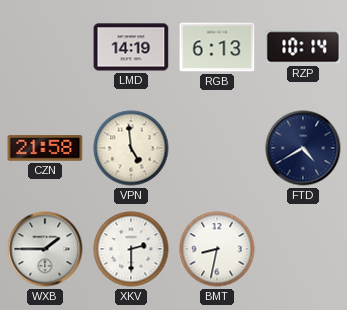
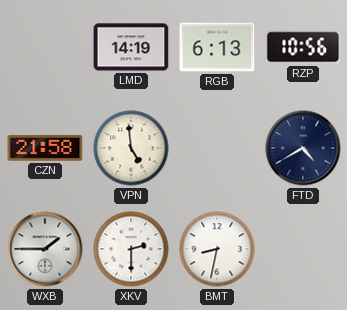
RZP: 10:14 -> 10:56
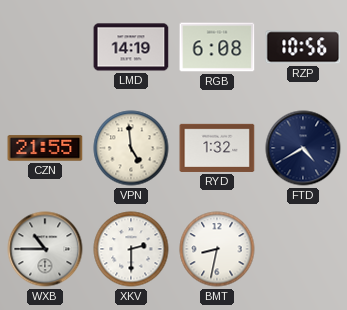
RGB: 6:13 -> 6:08
CZN: 21:58 -> 21:55
RYD: none -> 1:32
WXB: 1:45 -> 10:45
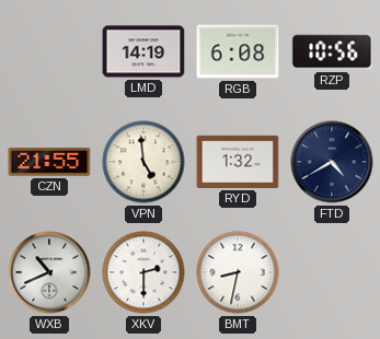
WXB: 10:45 -> 10:41
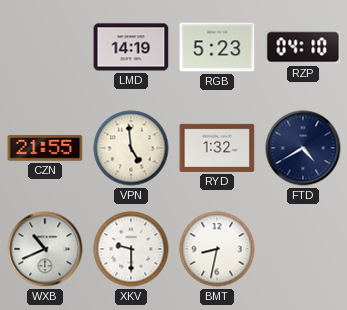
RGB: 6:08 -> 5:23
RZP: 10:56 -> 04:10
XKV: 2:30 -> 9:30
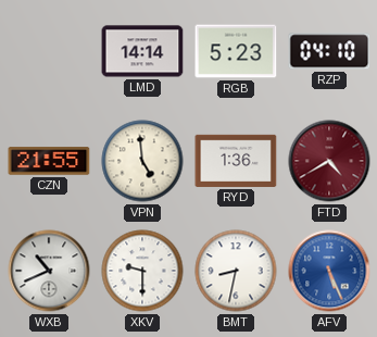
LMD: 14:19 -> 14:14
RYD: 1:32 -> 1:36
FTD dial: navy -> burgundy
AFV: none -> 5:26
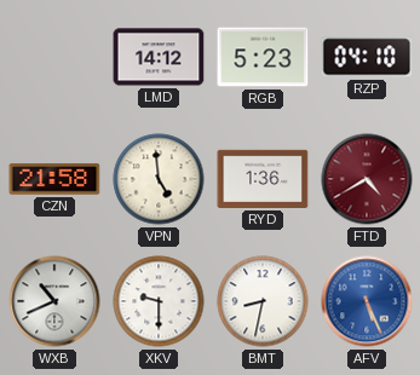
LMD: 14:14 -> 14:12
CZN: 21:55 -> 21:58
